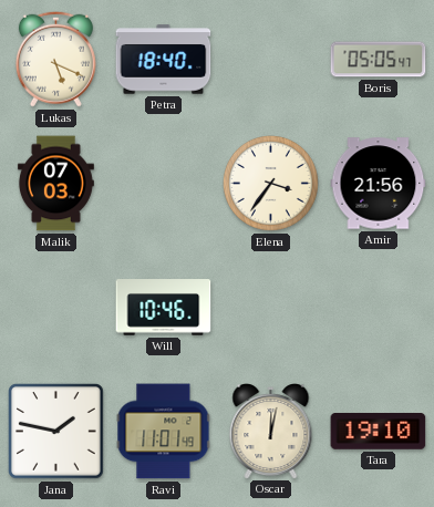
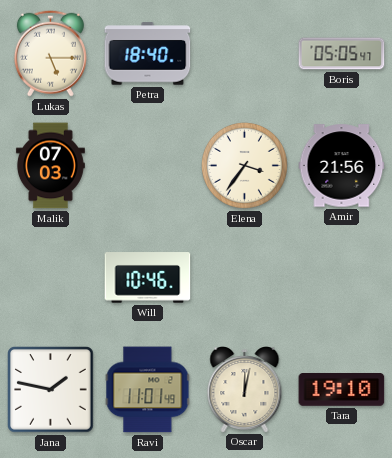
Lukas: 5:19 -> 5:15
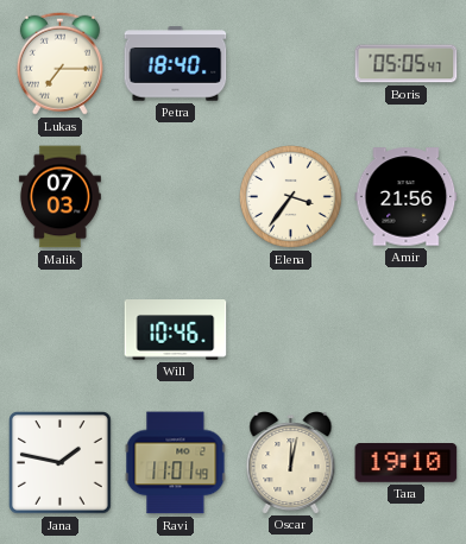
Lukas: 5:15 -> 7:15
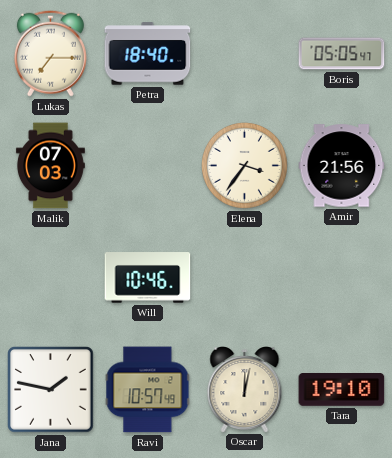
Ravi: 11:01 -> 10:57
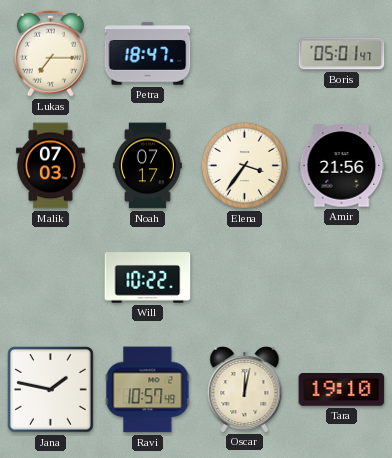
Petra: 18:40 -> 18:47
Boris: 05:05 -> 05:01
Noah: none -> 07:17
Will: 10:46 -> 10:22
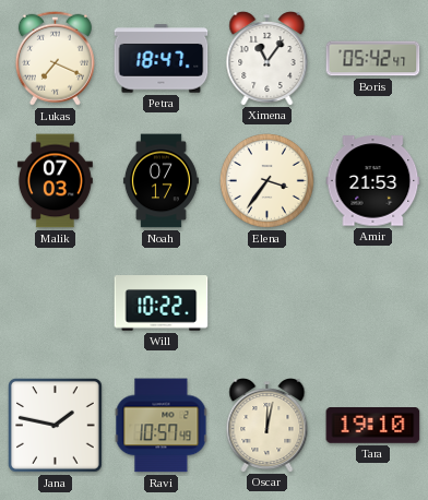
Lukas: 7:15 -> 7:19
Ximena: none -> 11:06
Boris: 05:01 -> 05:42
Amir: 21:56 -> 21:53
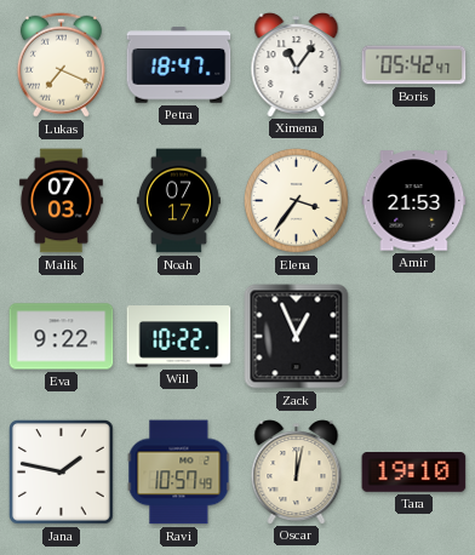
Eva: none -> 9:22
Zack: none -> 12:56
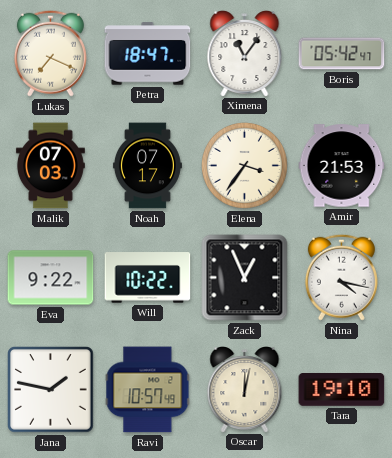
Nina: none -> 4:17
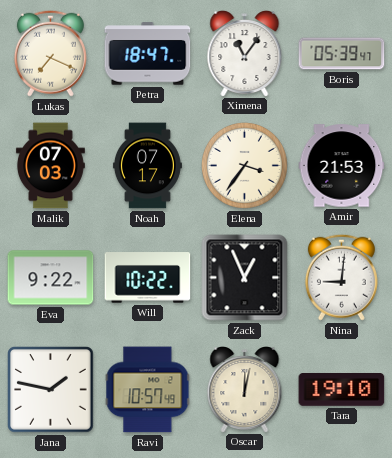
Boris: 05:42 -> 05:39
Nina: 4:17 -> 9:01
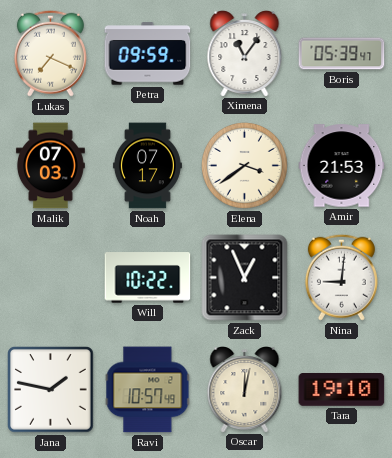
Petra: 18:47 -> 09:59
Elena: 3:36 -> 3:39
Eva: 9:22 -> none
